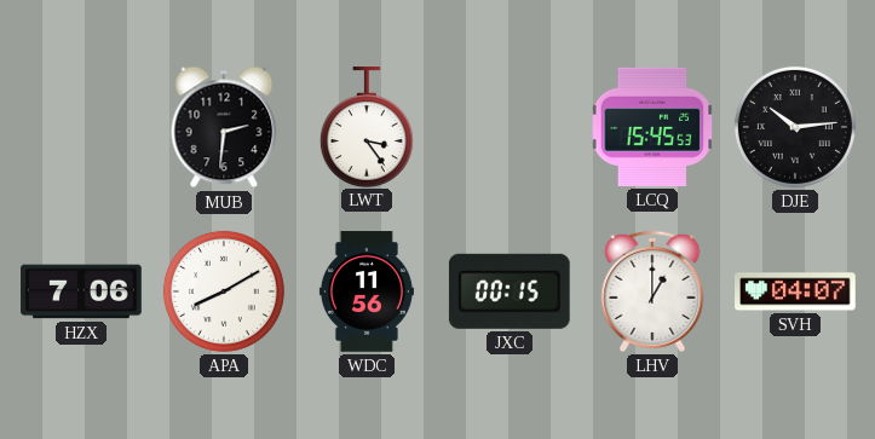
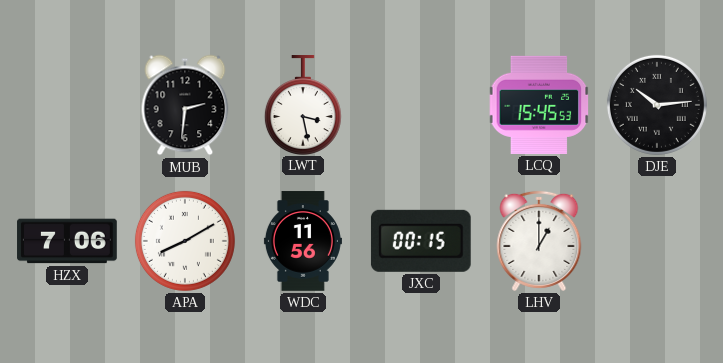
LWT: 3:24 -> 3:28
SVH: 04:07 -> none
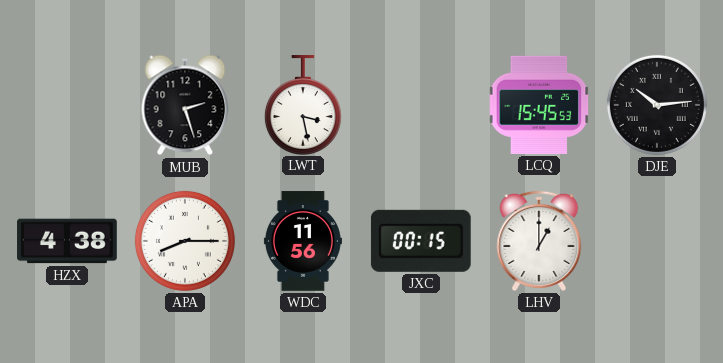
MUB: 2:31 -> 2:27
HZX: 7:06 -> 4:38
APA: 8:10 -> 8:15
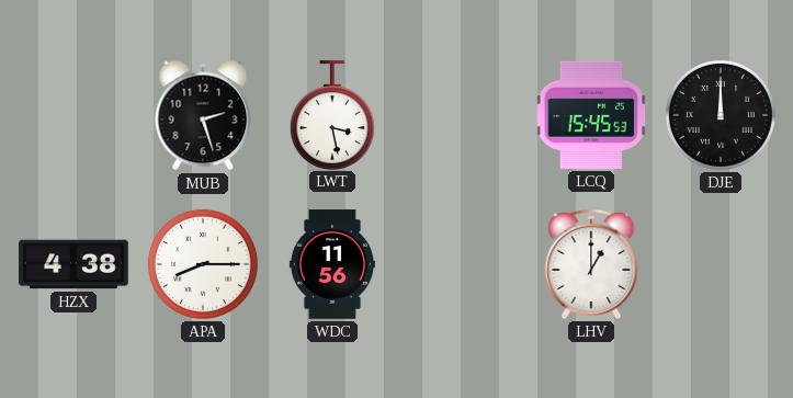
DJE: 10:14 -> 12:00
JXC: 00:15 -> none
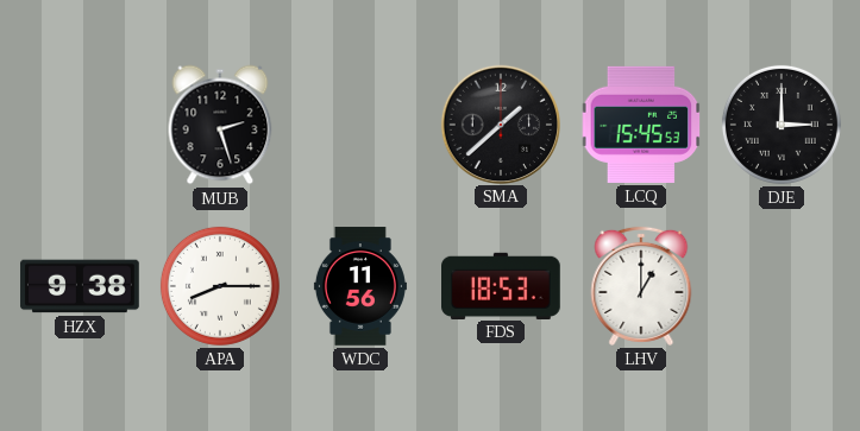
LWT: 3:28 -> none
SMA: none -> 1:38
DJE: 12:00 -> 3:00
HZX: 4:38 -> 9:38
FDS: none -> 18:53
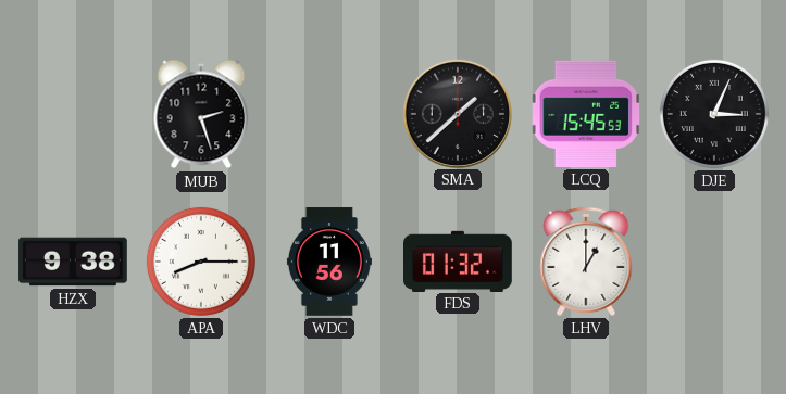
DJE: 3:00 -> 3:04
FDS: 18:53 -> 01:32
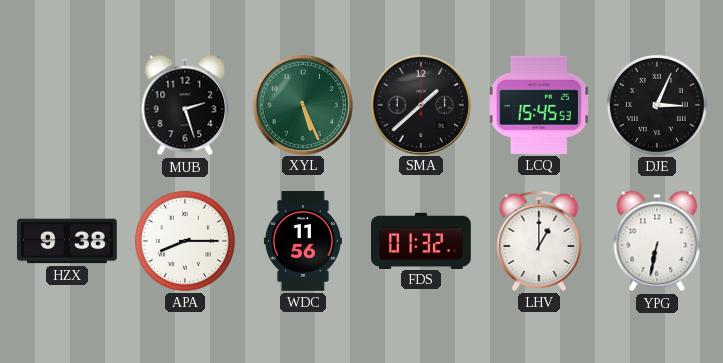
XYL: none -> 5:26
YPG: none -> 6:32
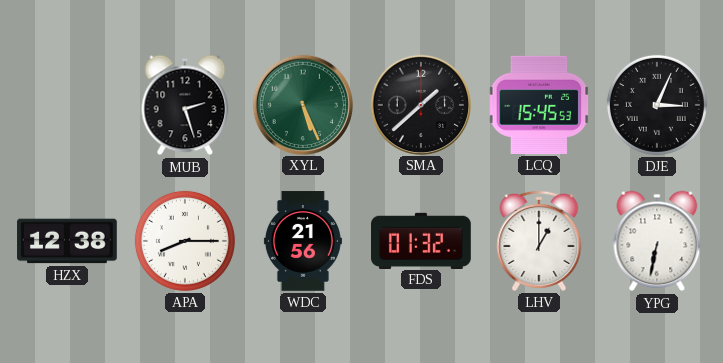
HZX: 9:38 -> 12:38
WDC: 11:56 -> 21:56
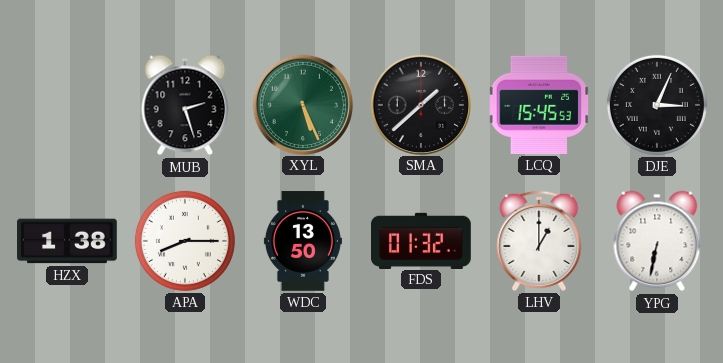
HZX: 12:38 -> 1:38
WDC: 21:56 -> 13:50
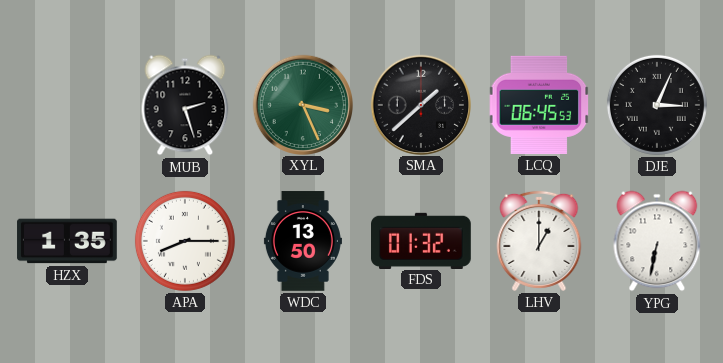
XYL: 5:26 -> 3:26
LCQ: 15:45 -> 06:45
HZX: 1:38 -> 1:35
